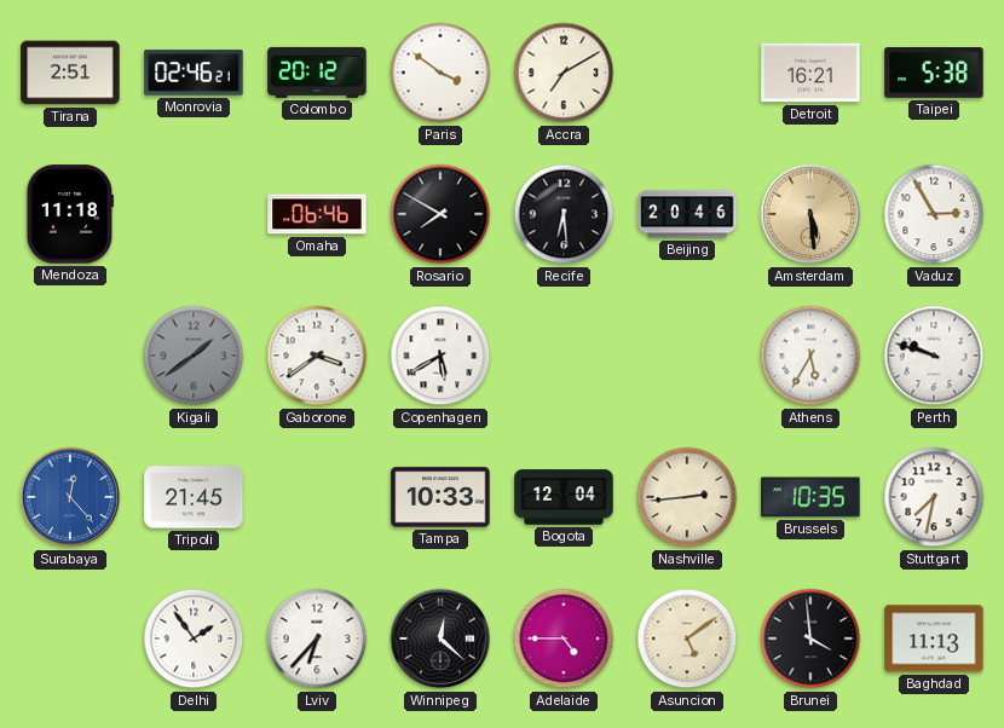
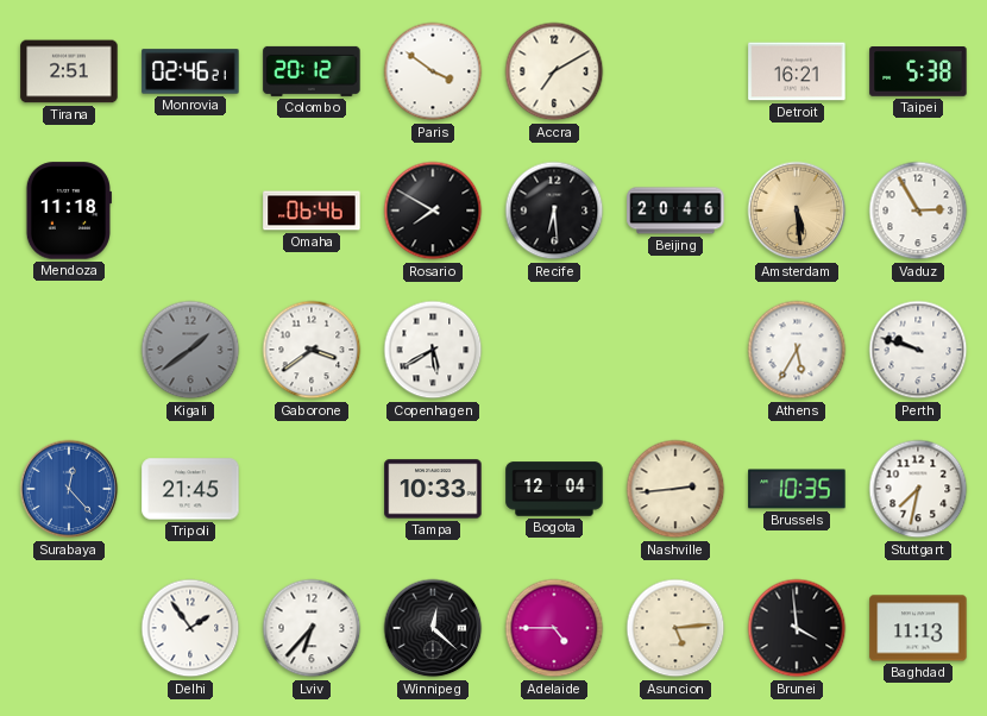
Asuncion: 5:09 -> 5:14
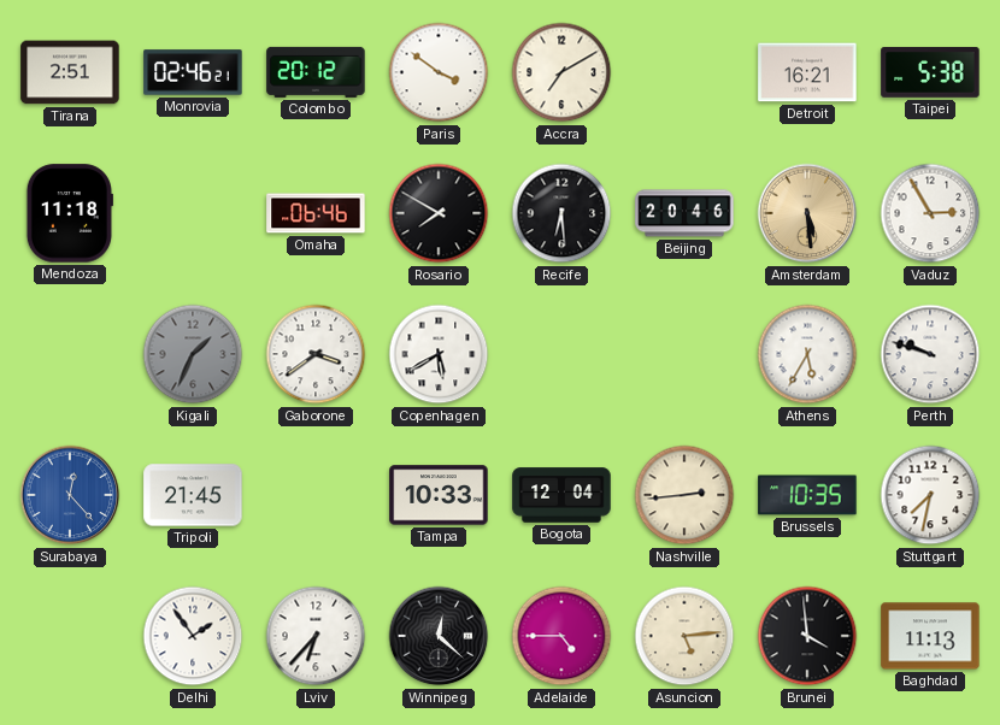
Kigali: 1:39 -> 1:34
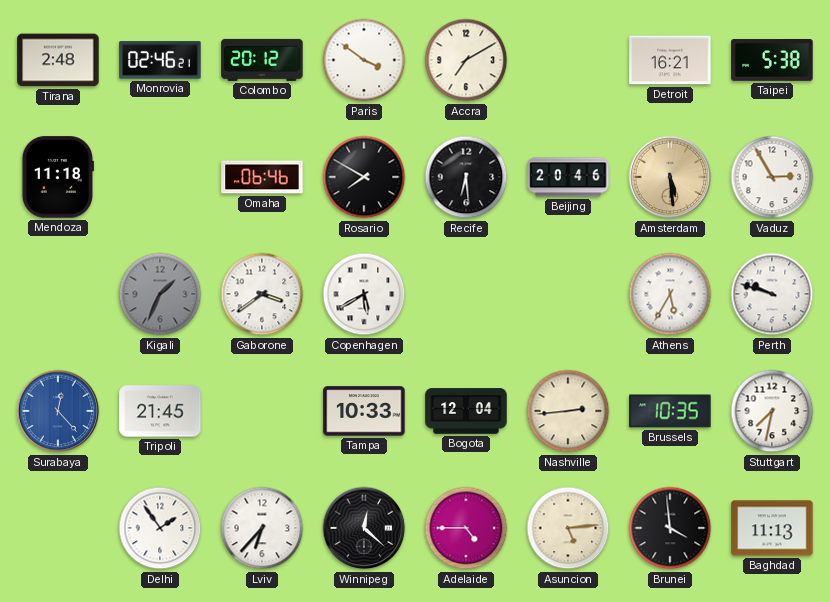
Tirana: 2:51 -> 2:48
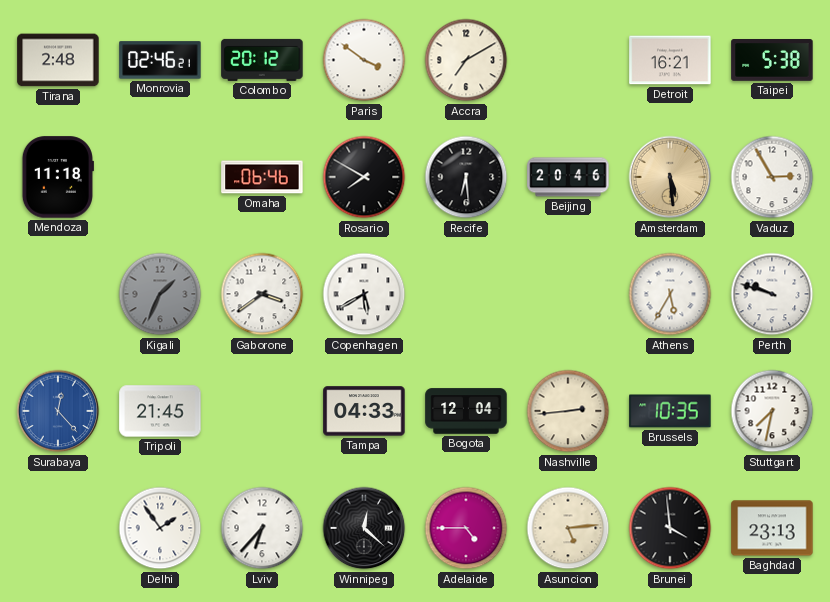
Tampa: 10:33 -> 04:33
Baghdad: 11:13 -> 23:13
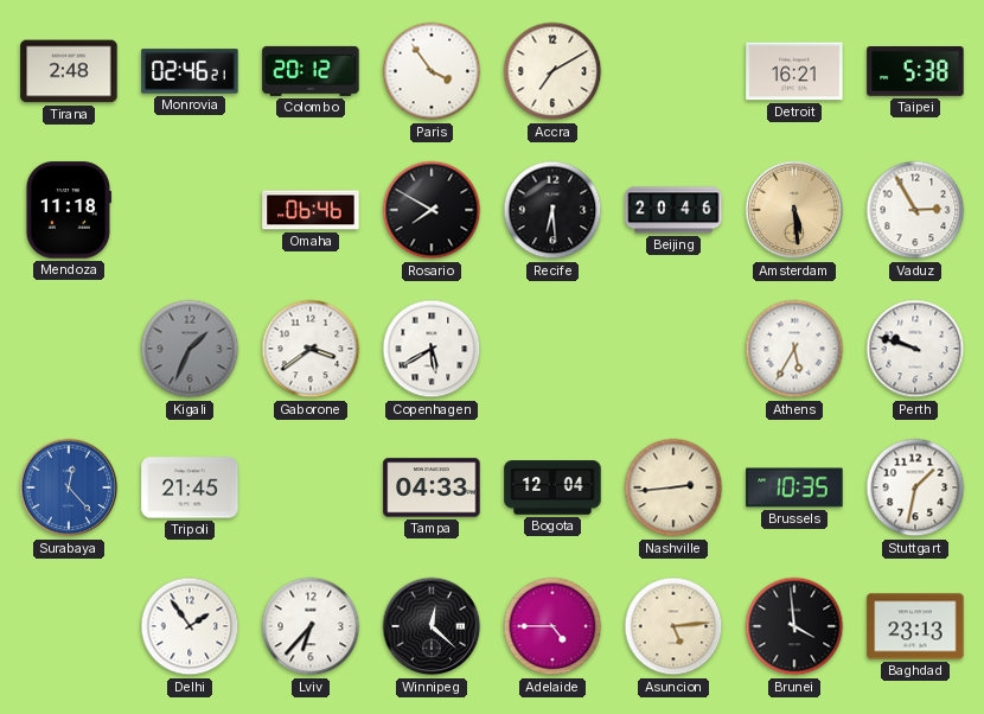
Paris: 3:51 -> 3:54
Stuttgart: 7:32 -> 1:32
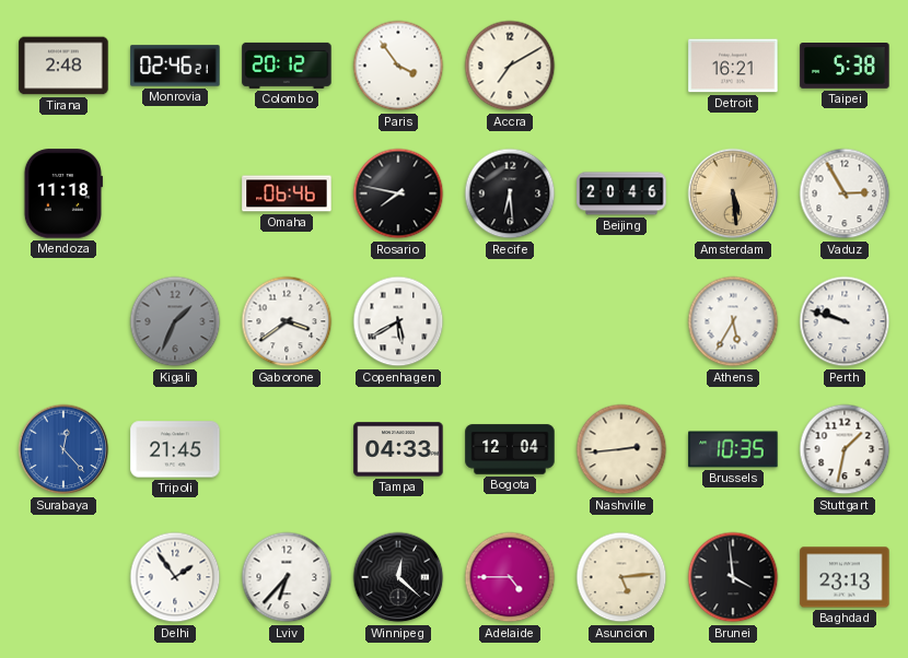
Rosario: 7:50 -> 7:47
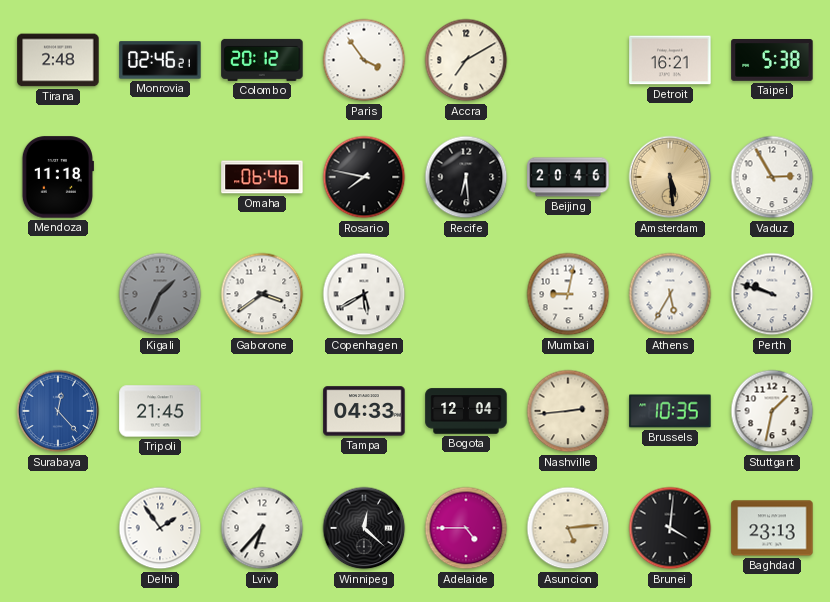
Mumbai: none -> 9:02
Brunei: 3:59 -> 4:01
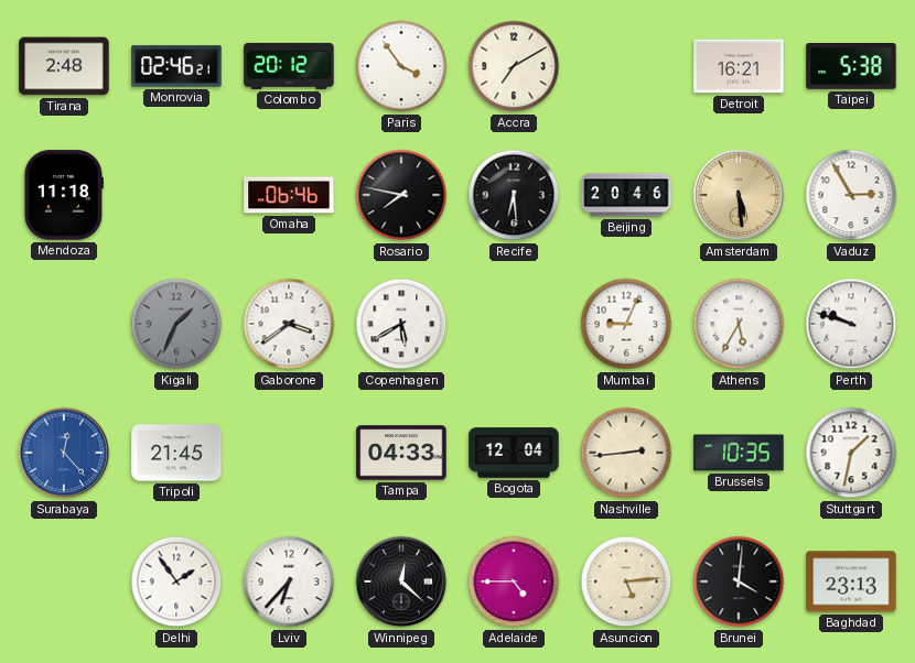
Mumbai: 9:02 -> 9:04
